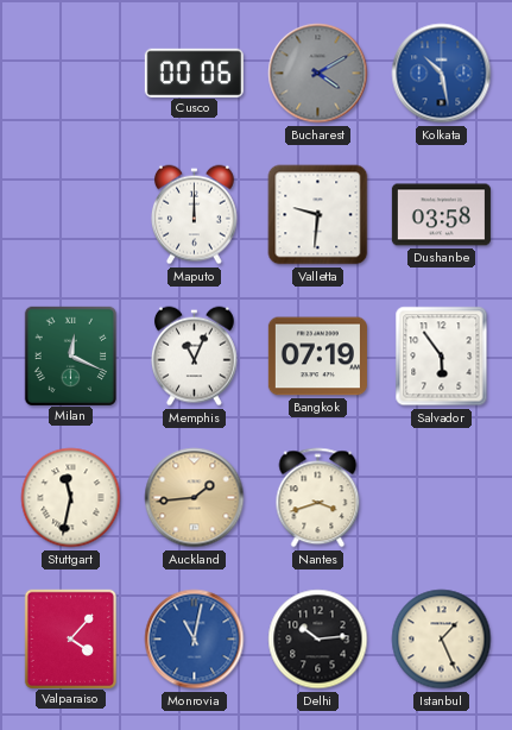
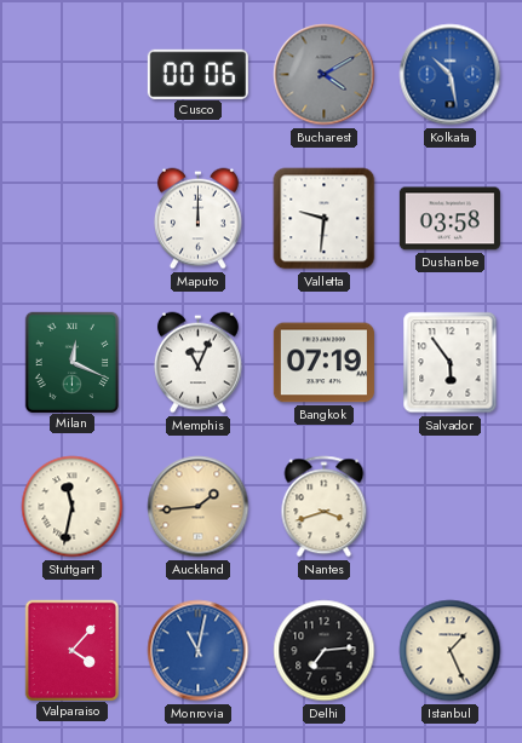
Delhi: 10:14 -> 7:14
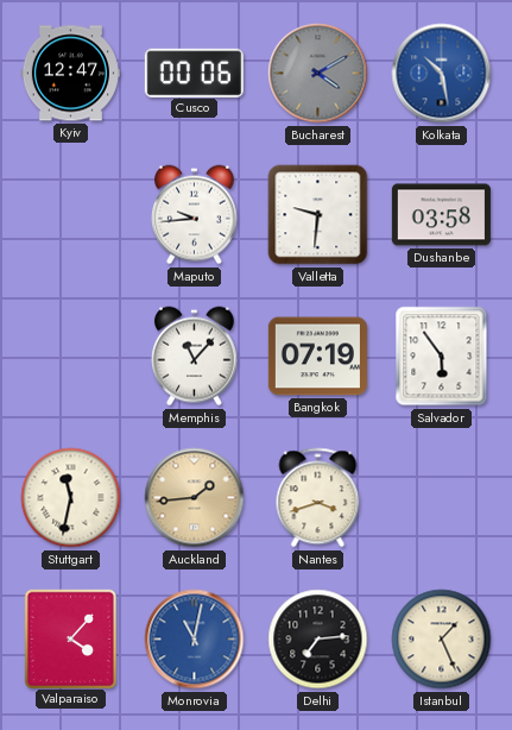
Kyiv: none -> 12:47
Maputo: 12:00 -> 9:44
Milan: 12:19 -> none
Memphis: 11:04 -> 11:07
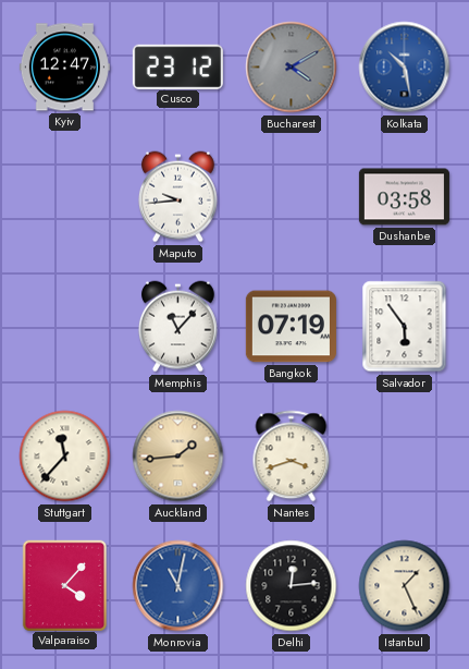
Cusco: 00:06 -> 23:12
Valletta: 9:31 -> none
Stuttgart: 11:32 -> 11:37
Delhi: 7:14 -> 12:14
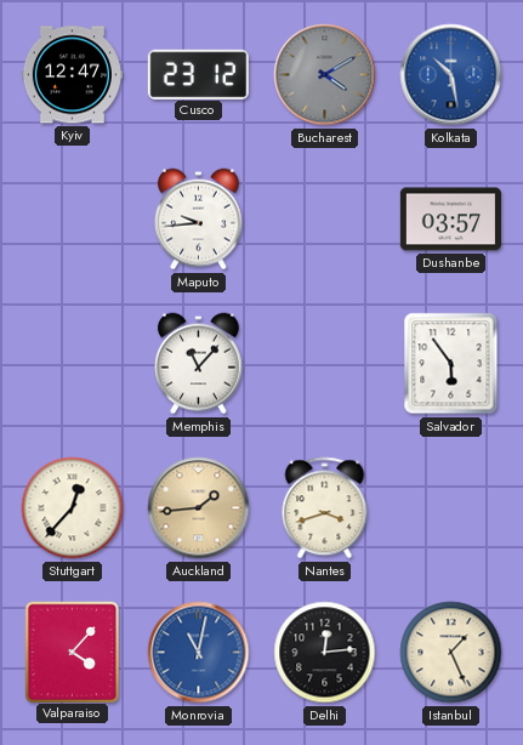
Dushanbe: 03:58 -> 03:57
Bangkok: 07:19 -> none
Stuttgart: 11:37 -> 12:37
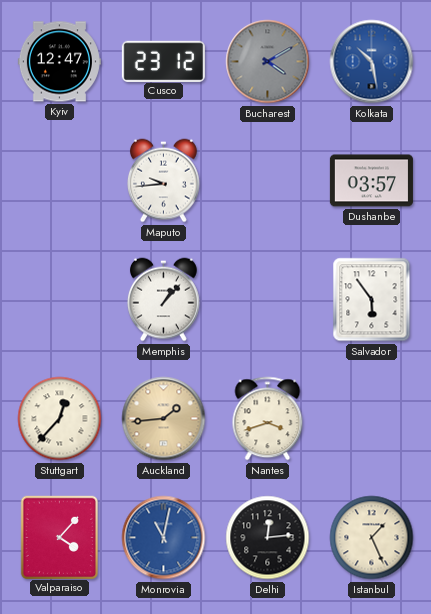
Memphis: 11:07 -> 1:07
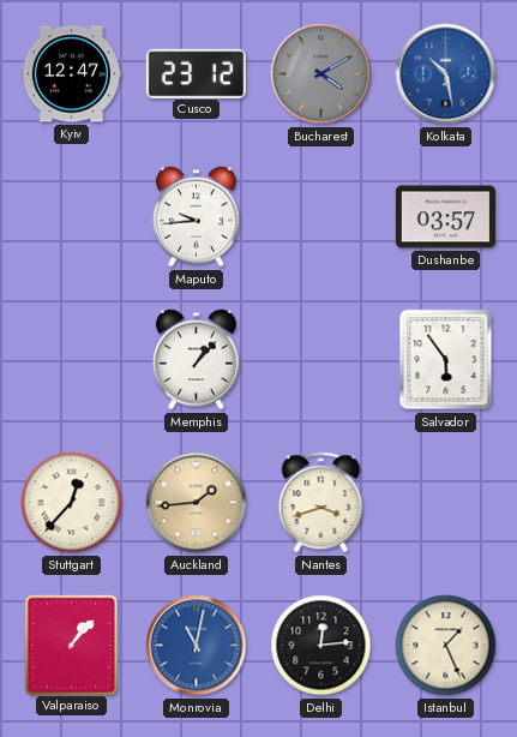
Valparaiso: 4:07 -> 1:07
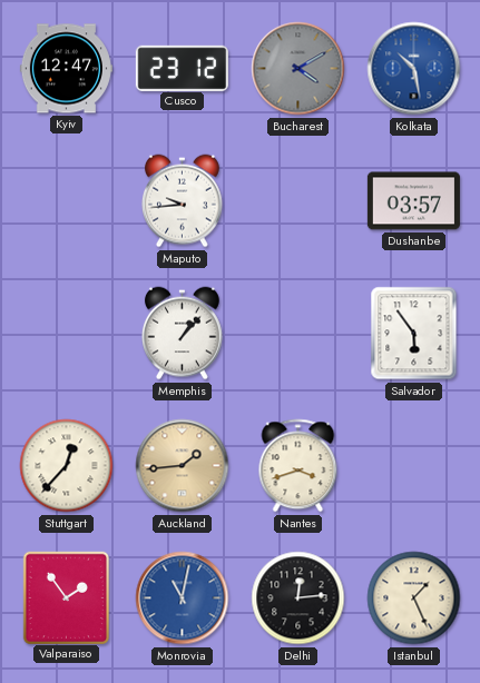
Valparaiso: 1:07 -> 1:54
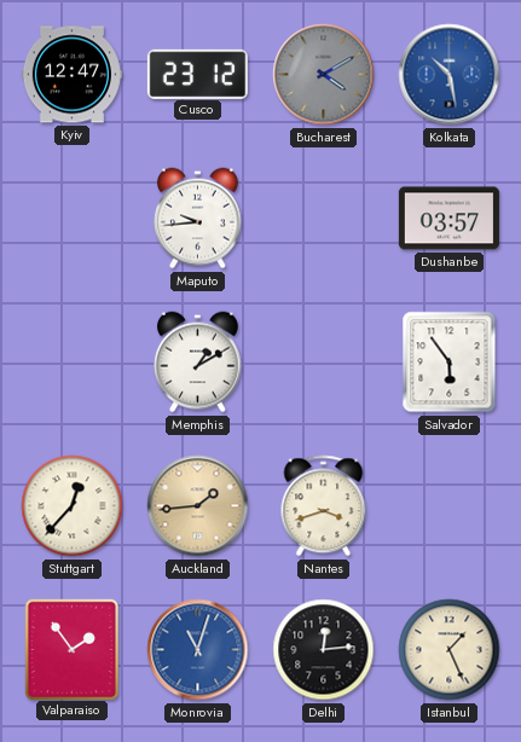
Memphis: 1:07 -> 1:10
Monrovia: 11:02 -> 11:03
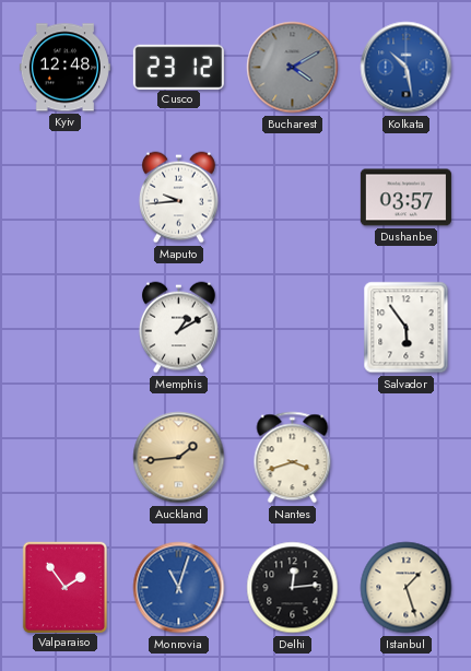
Kyiv: 12:47 -> 12:48
Stuttgart: 12:37 -> none
Istanbul: 1:26 -> 1:27
